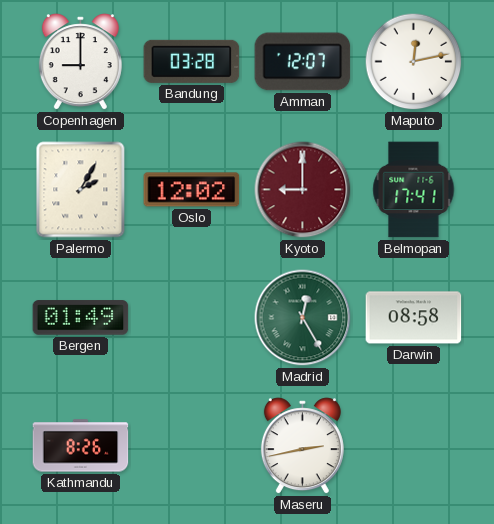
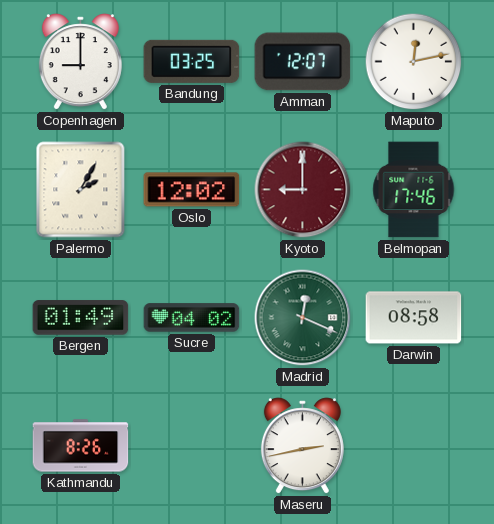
Bandung: 03:28 -> 03:25
Belmopan: 17:41 -> 17:46
Sucre: none -> 04:02
Madrid: 12:25 -> 12:19
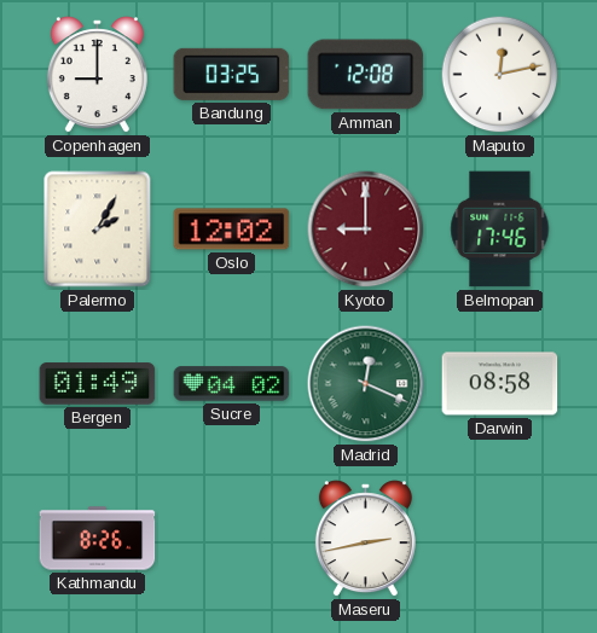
Amman: 12:07 -> 12:08
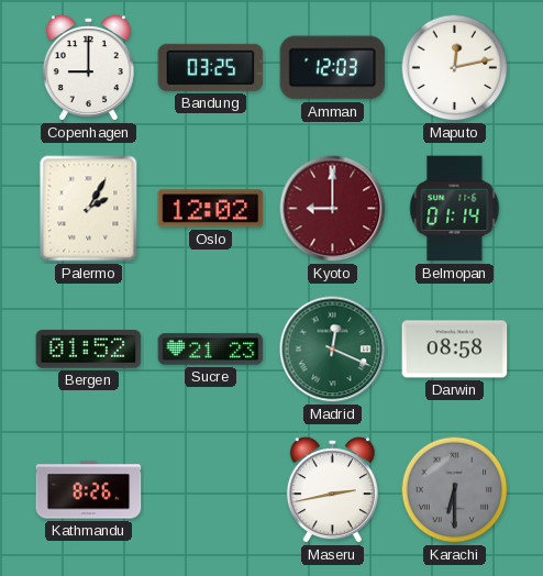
Amman: 12:08 -> 12:03
Belmopan: 17:46 -> 01:14
Bergen: 01:49 -> 01:52
Sucre: 04:02 -> 21:23
Karachi: none -> 6:30
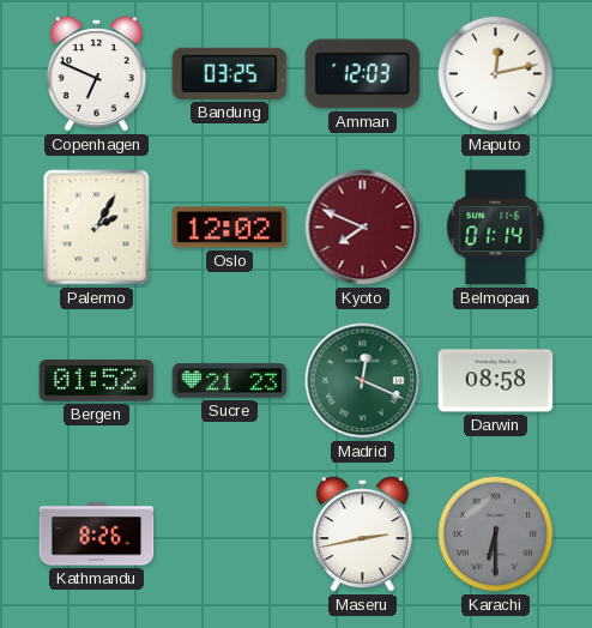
Copenhagen: 9:00 -> 6:49
Kyoto: 9:00 -> 7:49
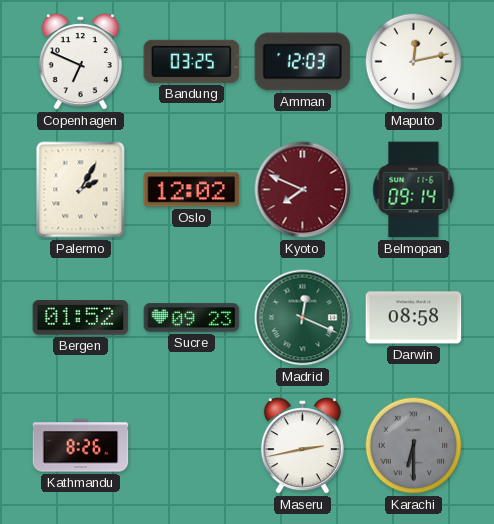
Belmopan: 01:14 -> 09:14
Sucre: 21:23 -> 09:23
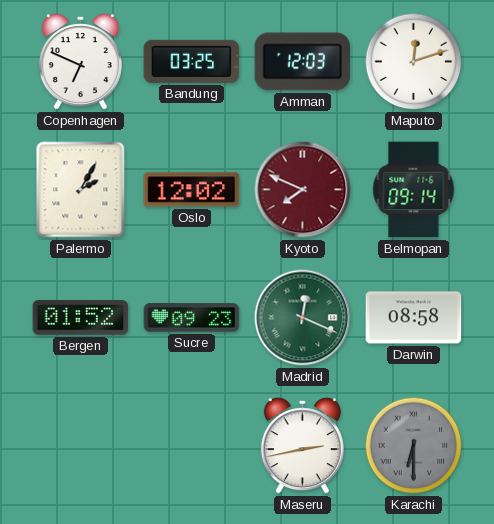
Maputo: 12:13 -> 12:12
Kathmandu: 8:26 -> none
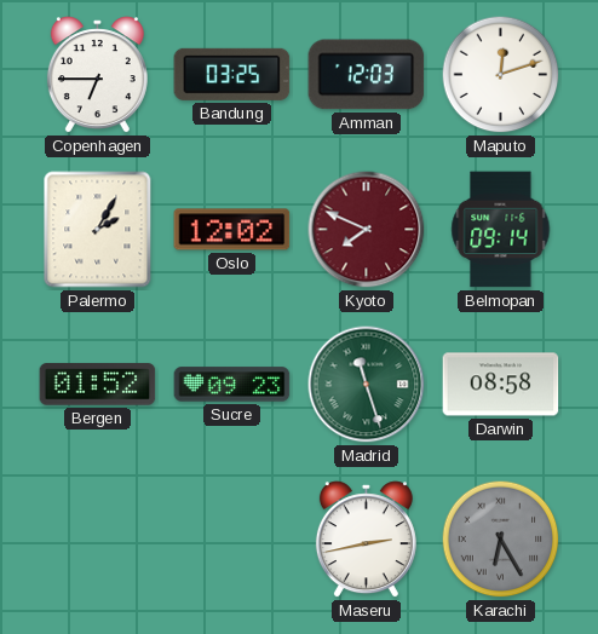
Copenhagen: 6:49 -> 6:45
Madrid: 12:19 -> 11:27
Karachi: 6:30 -> 6:25
